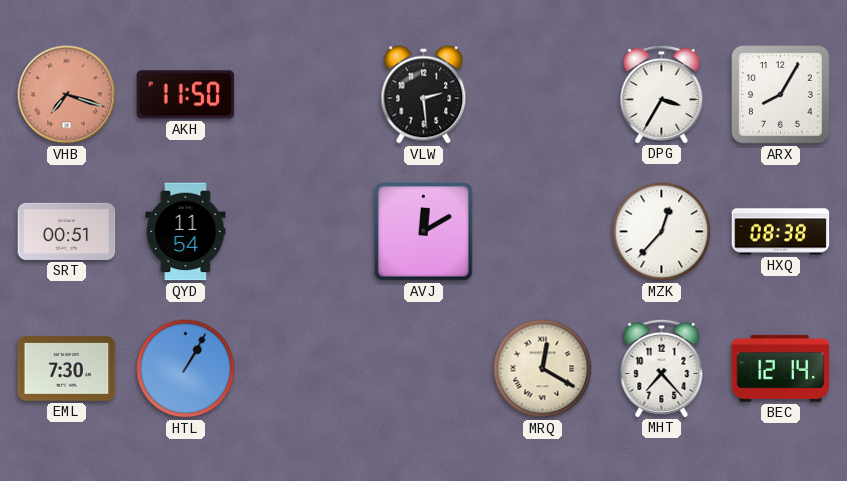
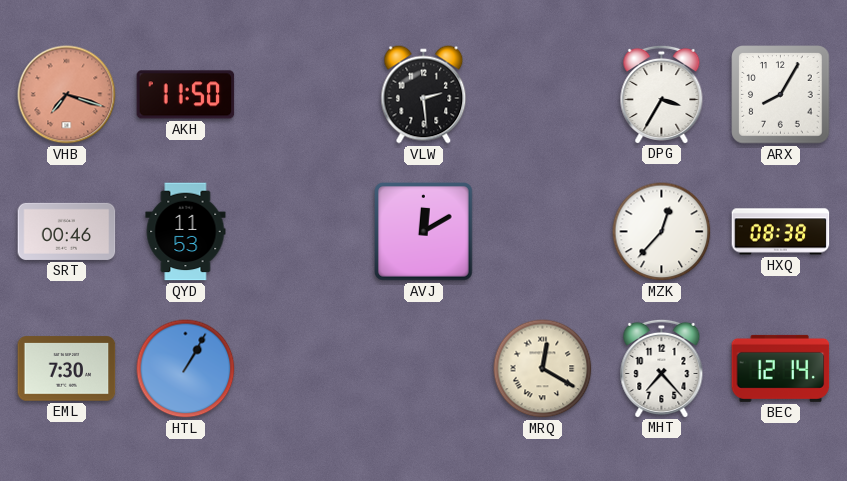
SRT: 00:51 -> 00:46
QYD: 11:54 -> 11:53
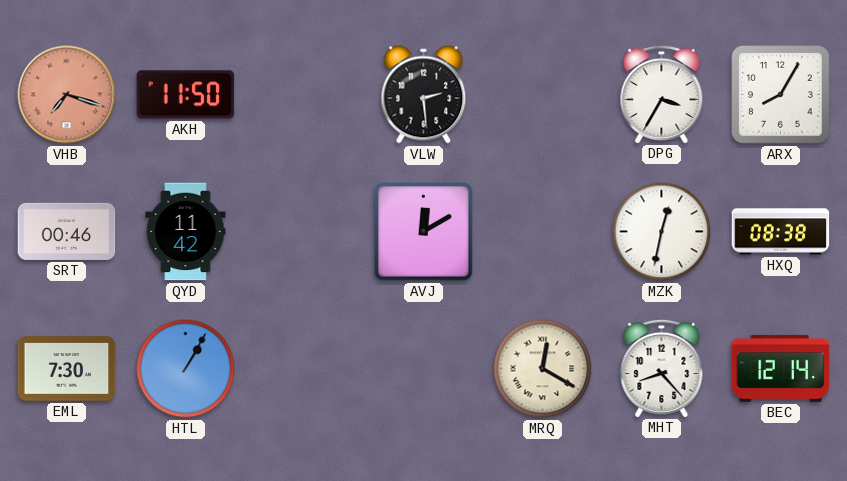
QYD: 11:53 -> 11:42
MZK: 12:37 -> 12:32
MHT: 7:23 -> 8:23
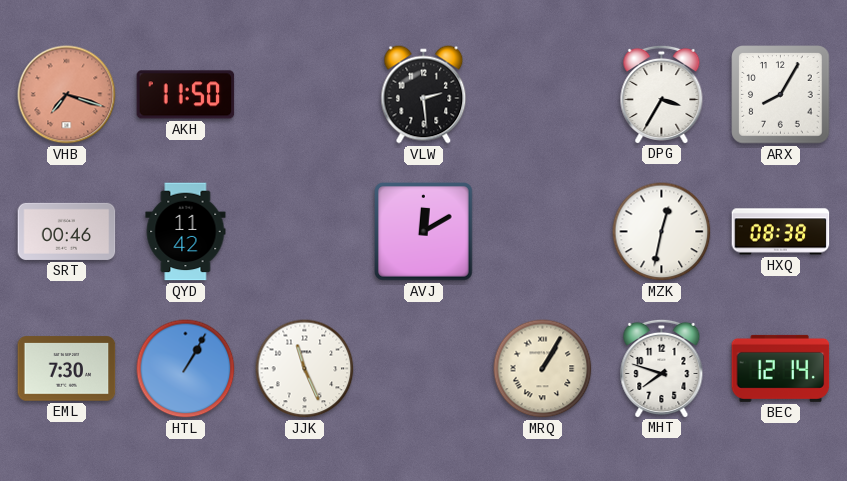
JJK: none -> 11:26
MRQ: 12:20 -> 1:05
MHT: 8:23 -> 7:48
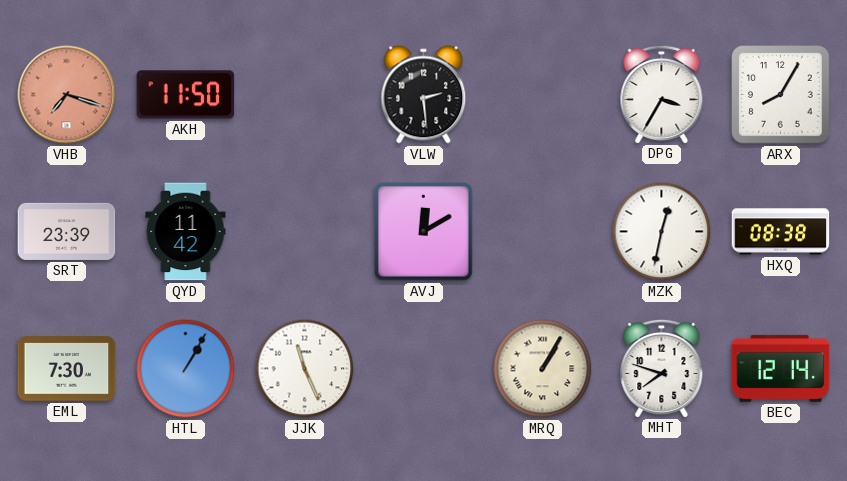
SRT: 00:46 -> 23:39
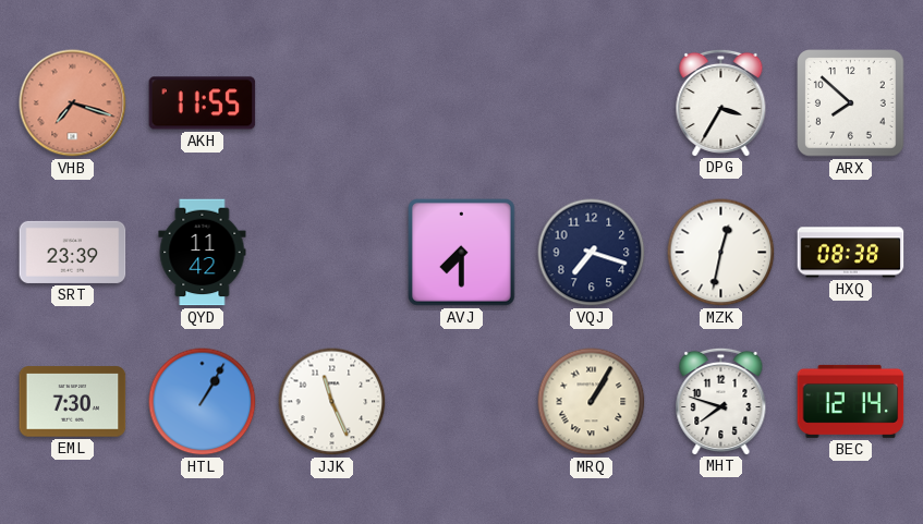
AKH: 11:50 -> 11:55
VLW: 2:29 -> none
ARX: 8:05 -> 7:52
AVJ: 12:10 -> 7:30
VQJ: none -> 7:18
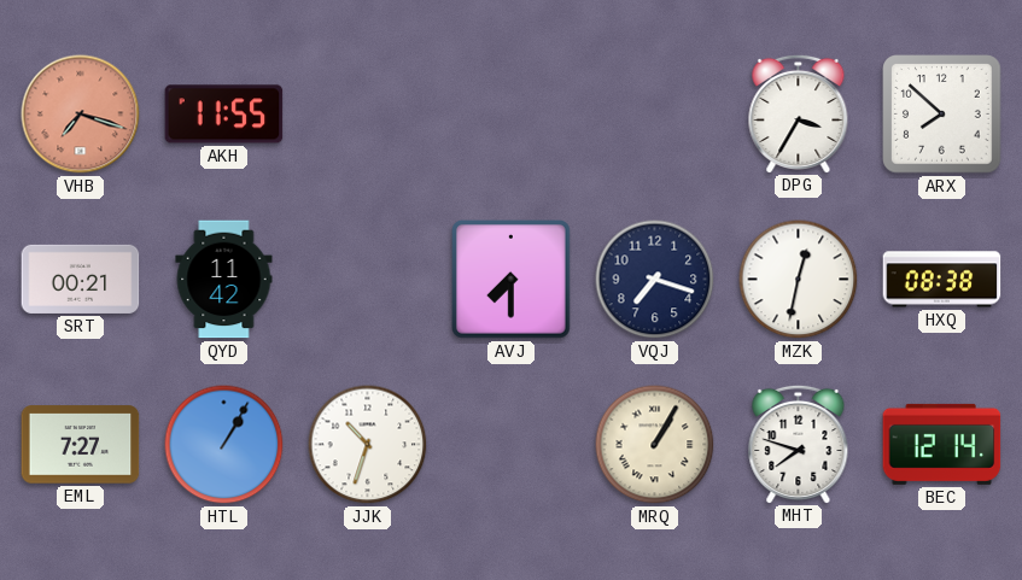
SRT: 23:39 -> 00:21
EML: 7:30 -> 7:27
JJK: 11:26 -> 10:33
